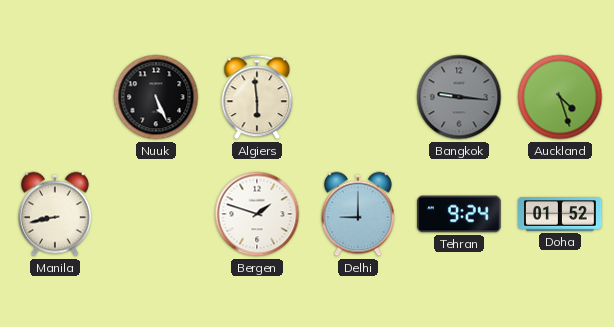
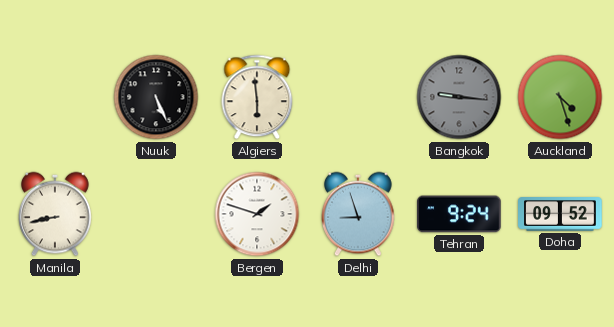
Delhi: 9:00 -> 8:57
Doha: 01:52 -> 09:52
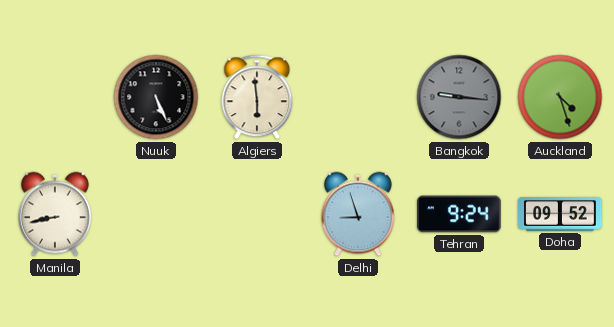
Bergen: 1:48 -> none
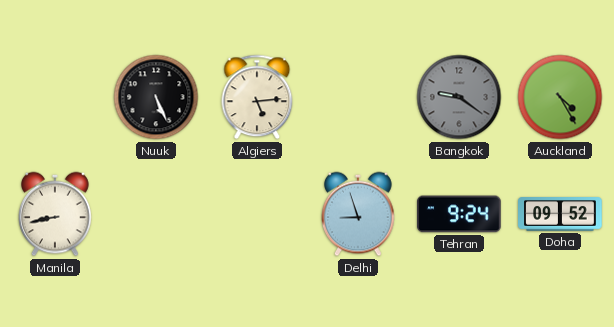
Algiers: 5:59 -> 5:14
Bangkok: 9:16 -> 9:21
Auckland: 4:27 -> 4:25
